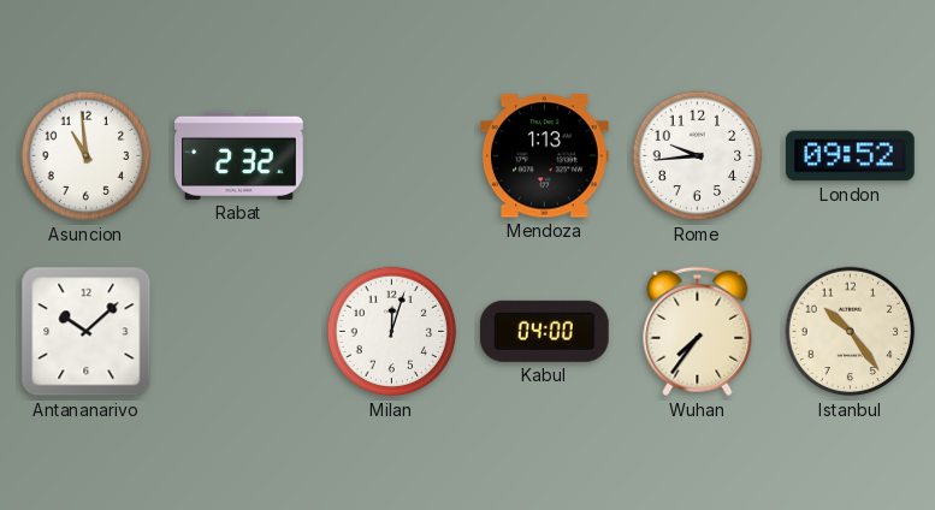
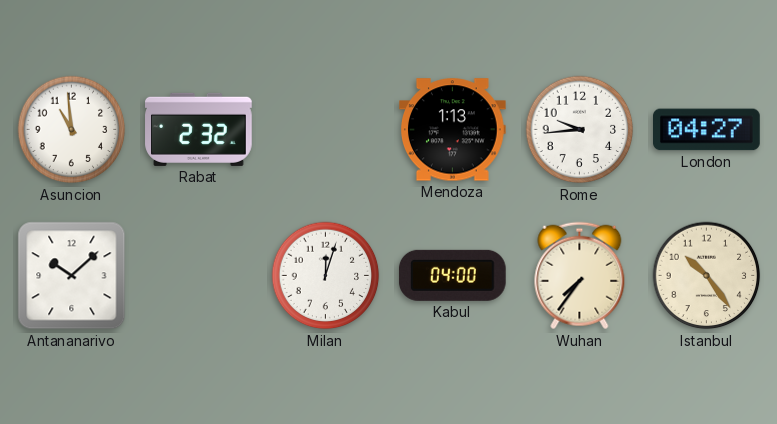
London: 09:52 -> 04:27
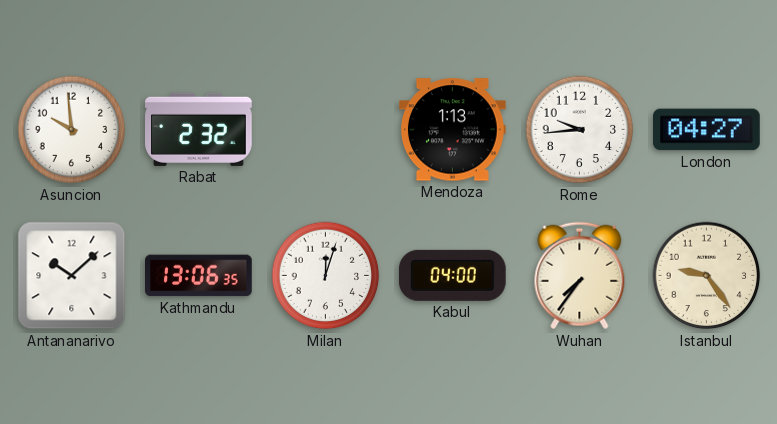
Asuncion: 10:59 -> 9:59
Kathmandu: none -> 13:06
Istanbul: 10:24 -> 9:24
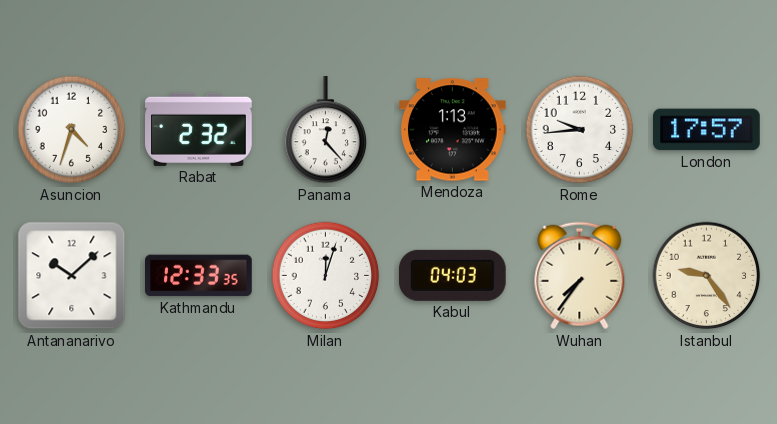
Asuncion: 9:59 -> 4:33
Panama: none -> 12:23
London: 04:27 -> 17:57
Kathmandu: 13:06 -> 12:33
Kabul: 04:00 -> 04:03
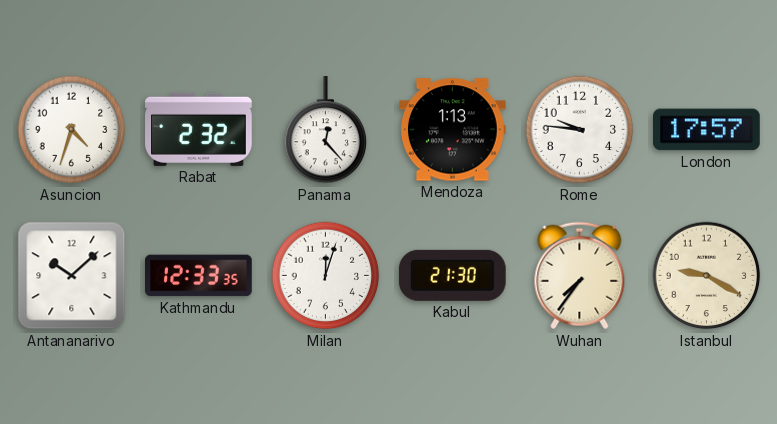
Rome: 9:44 -> 9:46
Kabul: 04:03 -> 21:30
Istanbul: 9:24 -> 9:20
